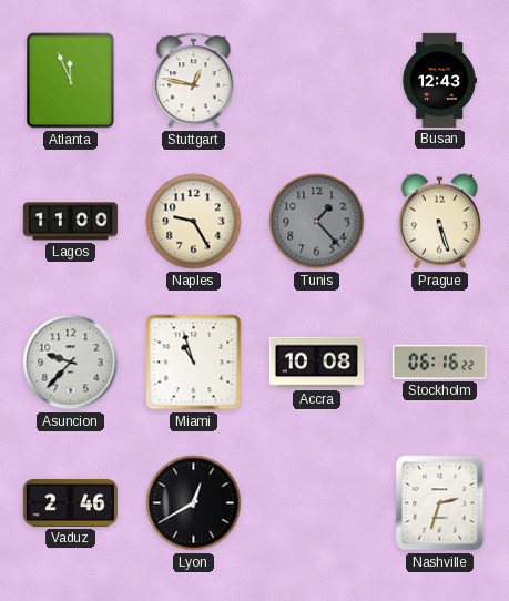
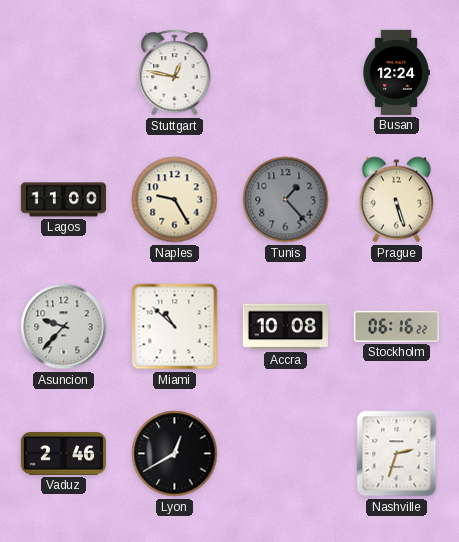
Atlanta: 11:56 -> none
Busan: 12:43 -> 12:24
Miami: 10:57 -> 10:52
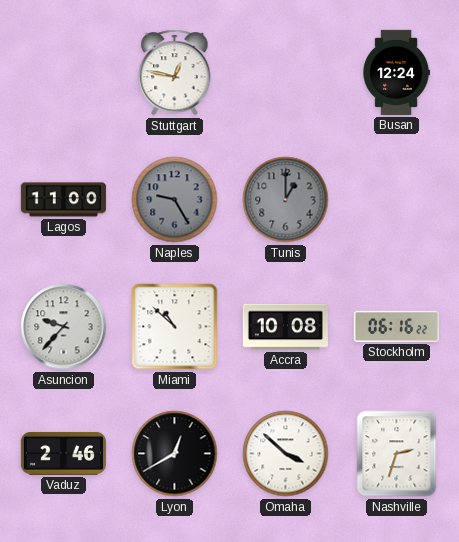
Naples dial: cream -> grey
Tunis: 1:23 -> 1:00
Prague: 5:27 -> none
Omaha: none -> 3:52
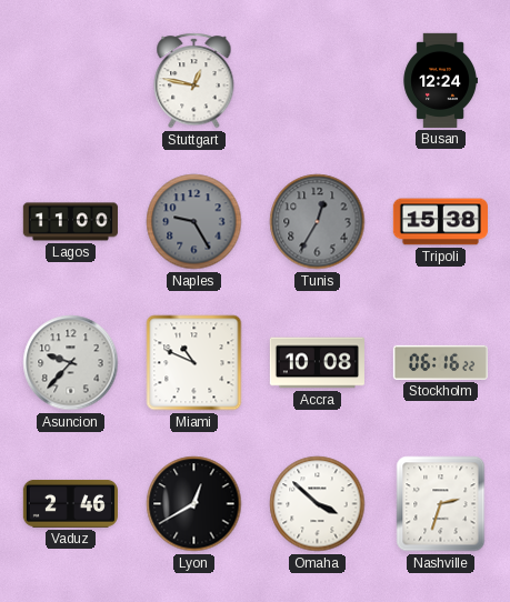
Tunis: 1:00 -> 12:35
Tripoli: none -> 15:38
Miami: 10:52 -> 10:49
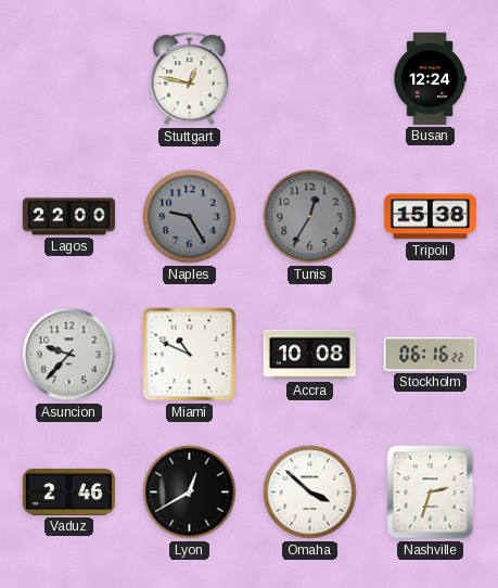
Lagos: 11:00 -> 22:00
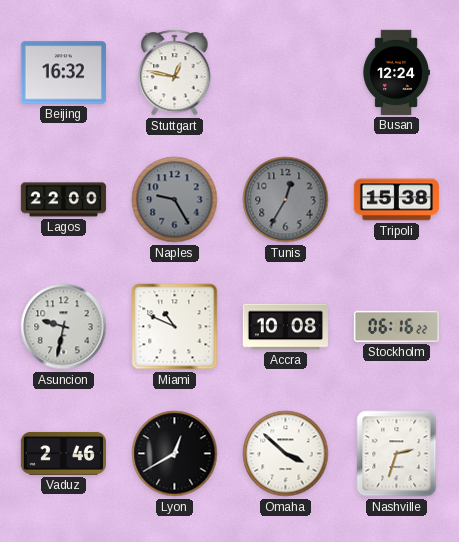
Beijing: none -> 16:32
Asuncion: 9:37 -> 9:32
